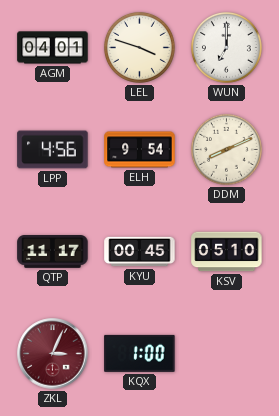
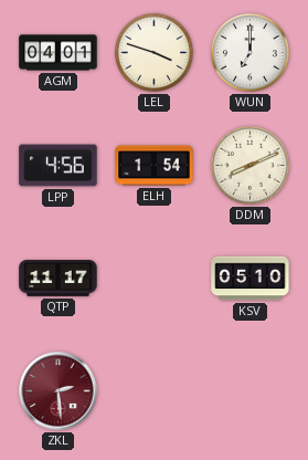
ELH: 9:54 -> 1:54
KYU: 00:45 -> none
ZKL: 3:04 -> 2:29
KQX: 1:00 -> none
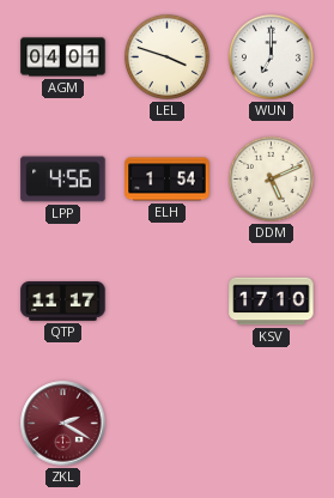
DDM: 8:11 -> 5:11
KSV: 05:10 -> 17:10
ZKL: 2:29 -> 2:20
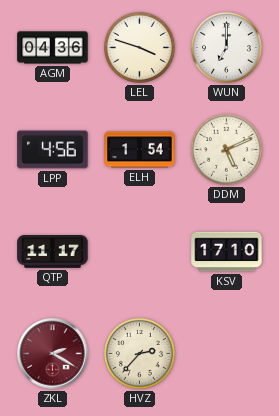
AGM: 04:01 -> 04:36
HVZ: none -> 2:37
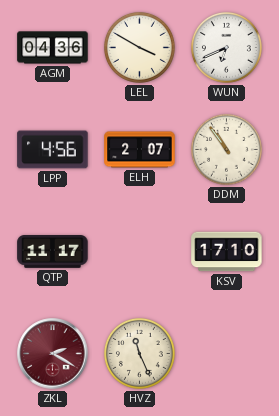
LEL: 3:48 -> 3:50
WUN: 7:00 -> 6:41
ELH: 1:54 -> 2:07
DDM: 5:11 -> 10:54
HVZ: 2:37 -> 11:26
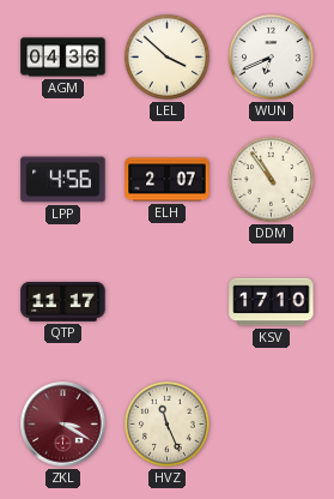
LEL: 3:50 -> 3:52
ZKL: 2:20 -> 3:20
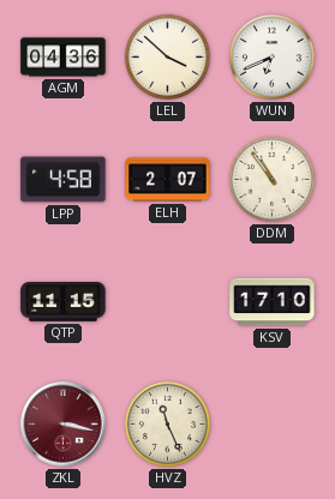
LPP: 4:56 -> 4:58
QTP: 11:17 -> 11:15
ZKL: 3:20 -> 3:17
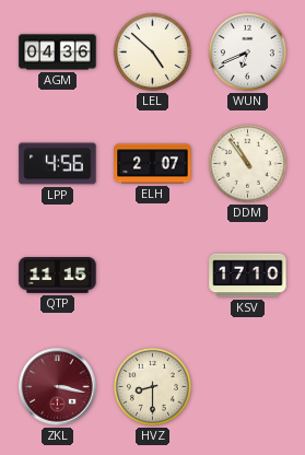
LEL: 3:52 -> 4:52
LPP: 4:58 -> 4:56
HVZ: 11:26 -> 8:30
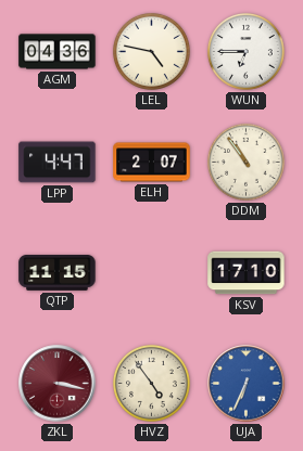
LEL: 4:52 -> 4:47
WUN: 6:41 -> 6:45
LPP: 4:56 -> 4:47
HVZ: 8:30 -> 4:54
UJA: none -> 6:34
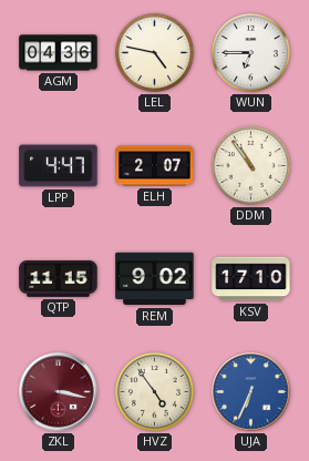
REM: none -> 9:02
